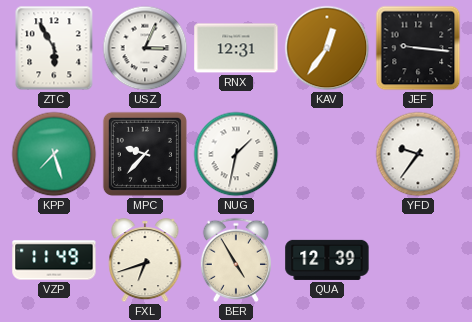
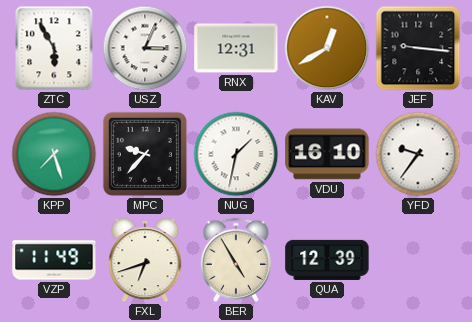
KAV: 12:36 -> 12:40
VDU: none -> 16:10
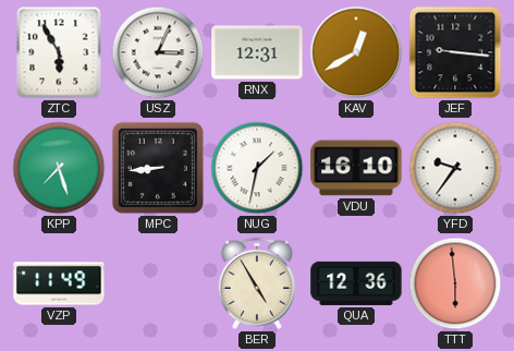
MPC: 9:37 -> 8:44
FXL: 6:42 -> none
QUA: 12:39 -> 12:36
TTT: none -> 5:59
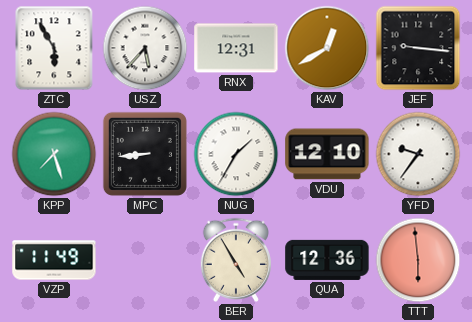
USZ: 3:04 -> 5:37
NUG: 1:32 -> 1:35
VDU: 16:10 -> 12:10
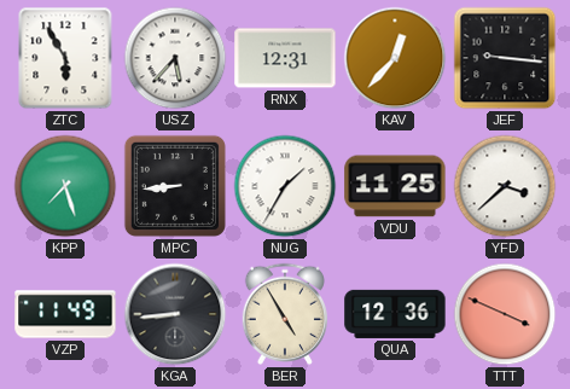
KAV: 12:40 -> 12:37
VDU: 12:10 -> 11:25
YFD: 9:36 -> 3:38
KGA: none -> 8:44
TTT: 5:59 -> 3:49
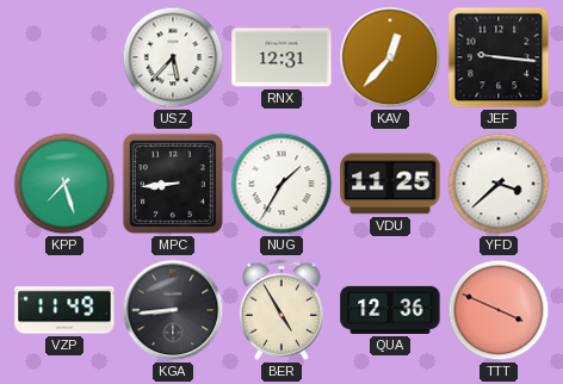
ZTC: 5:55 -> none
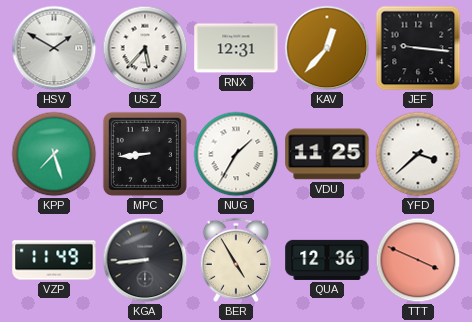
HSV: none -> 1:50
